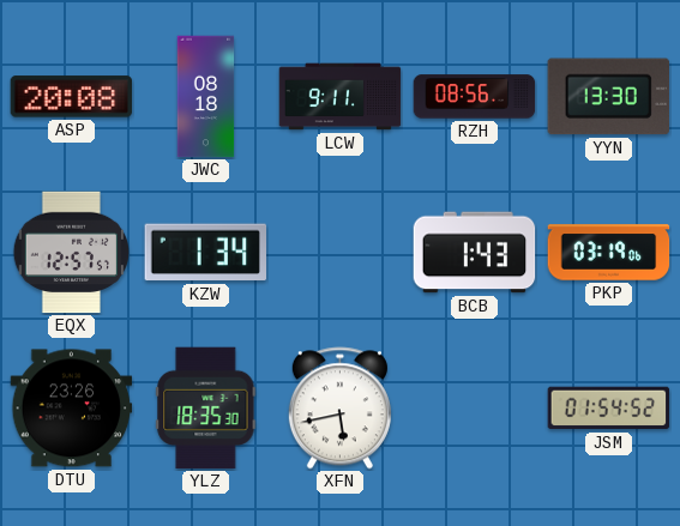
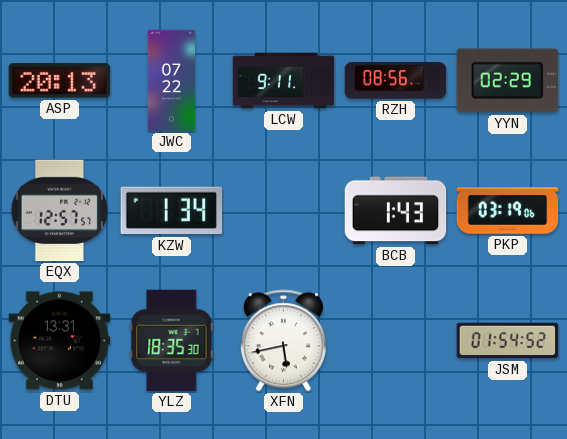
ASP: 20:08 -> 20:13
JWC: 08:18 -> 07:22
YYN: 13:30 -> 02:29
DTU: 23:26 -> 13:31
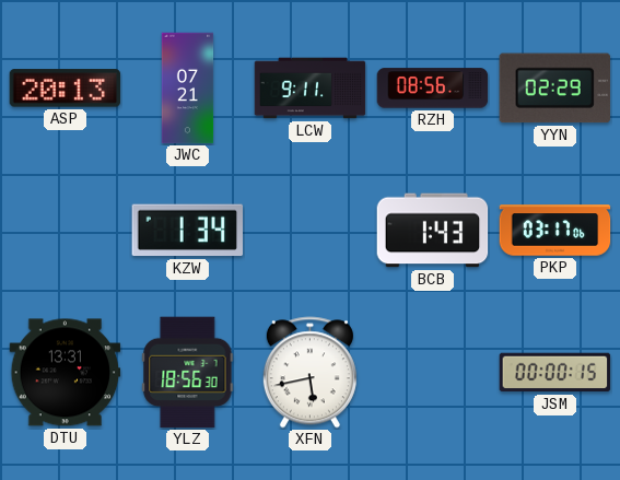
JWC: 07:22 -> 07:21
EQX: 12:57 -> none
PKP: 03:19 -> 03:17
YLZ: 18:35 -> 18:56
JSM: 01:54 -> 00:00
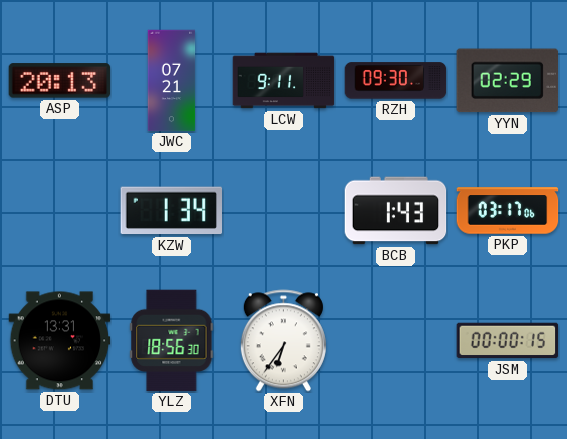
RZH: 08:56 -> 09:30
XFN: 5:43 -> 6:36
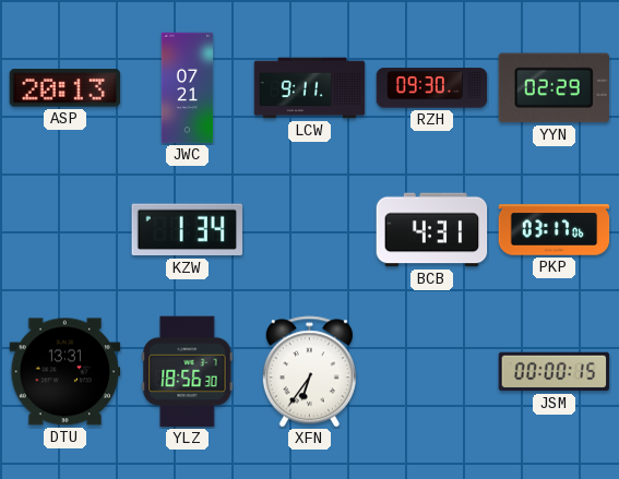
BCB: 1:43 -> 4:31
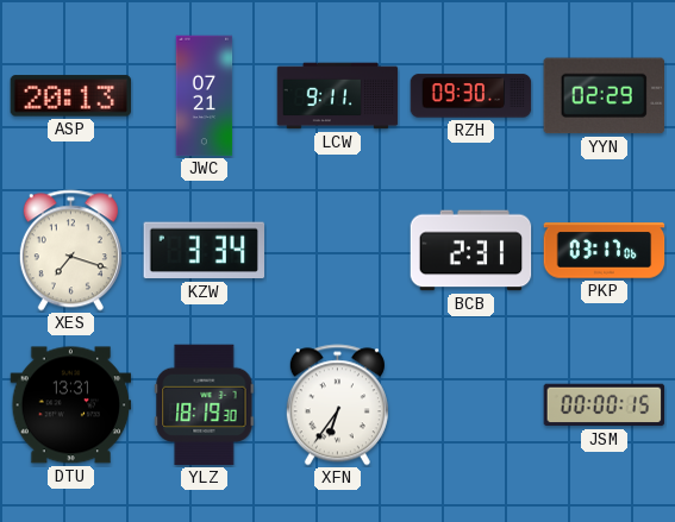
XES: none -> 7:18
KZW: 1:34 -> 3:34
BCB: 4:31 -> 2:31
YLZ: 18:56 -> 18:19
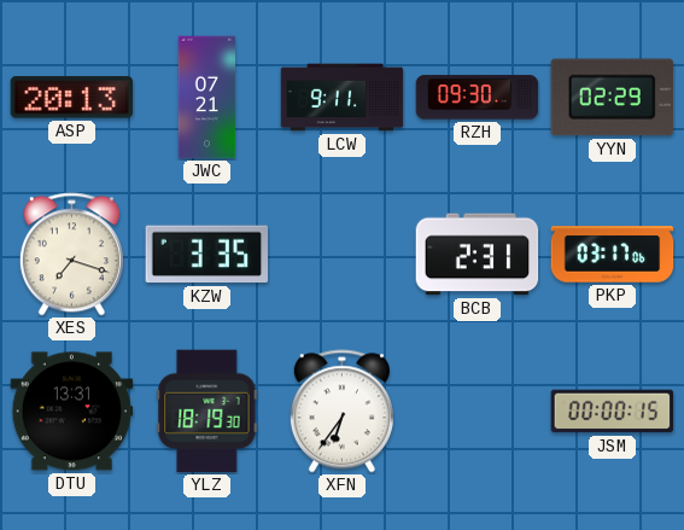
KZW: 3:34 -> 3:35
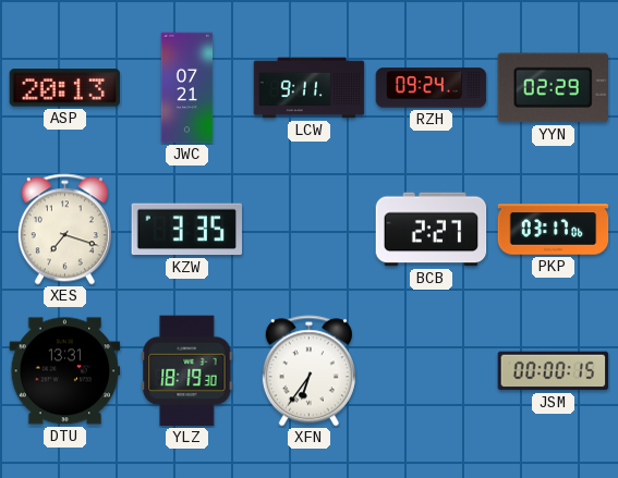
RZH: 09:30 -> 09:24
BCB: 2:31 -> 2:27
